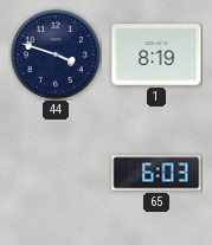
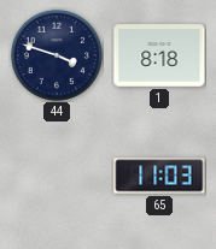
1: 8:19 -> 8:18
65: 6:03 -> 11:03
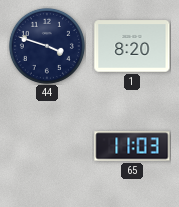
1: 8:18 -> 8:20
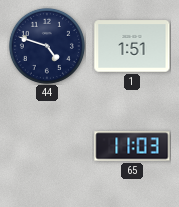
44: 3:48 -> 4:48
1: 8:20 -> 1:51
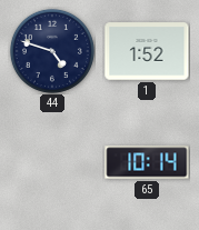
1: 1:51 -> 1:52
65: 11:03 -> 10:14
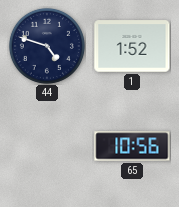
65: 10:14 -> 10:56
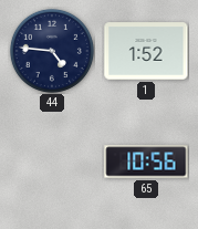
44: 4:48 -> 4:46
